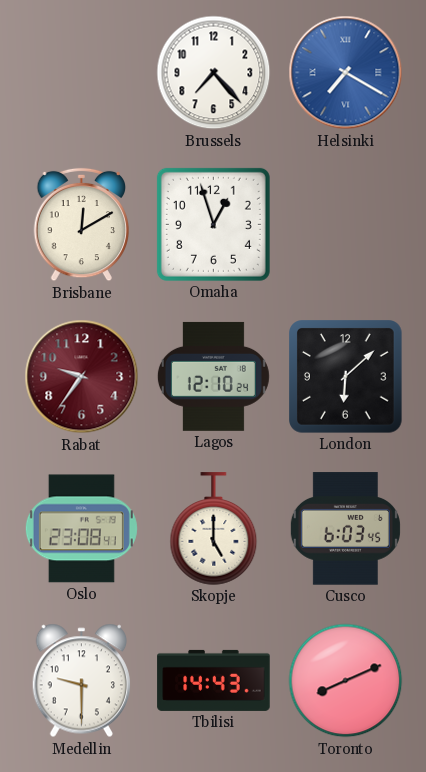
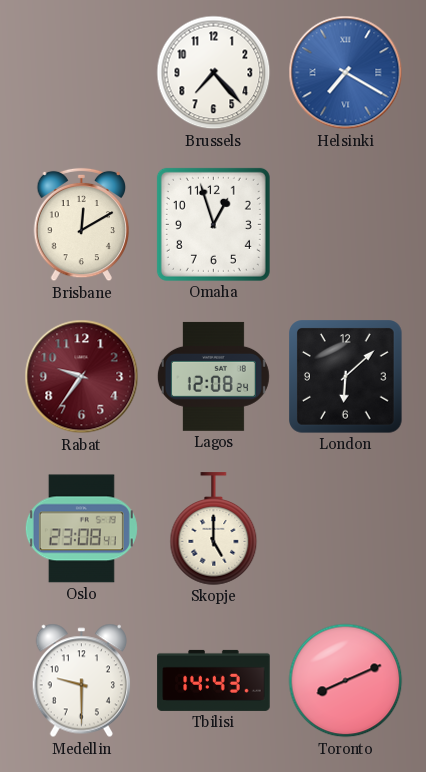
Lagos: 12:10 -> 12:08
Cusco: 6:03 -> none
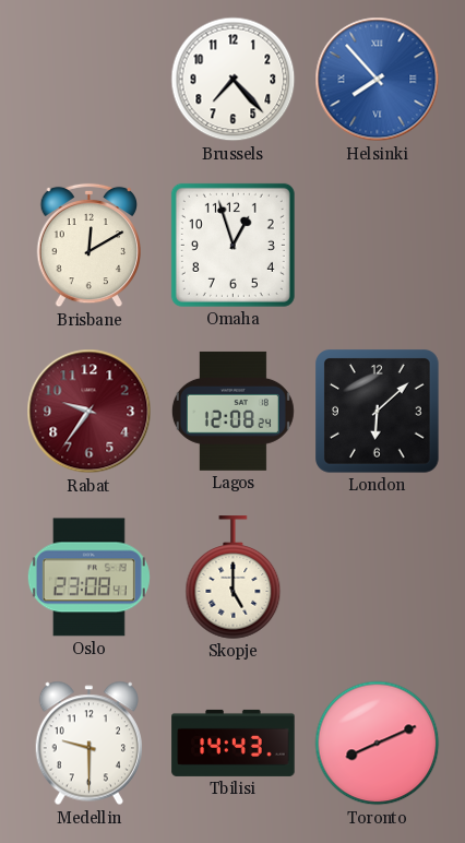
Helsinki: 7:20 -> 7:53
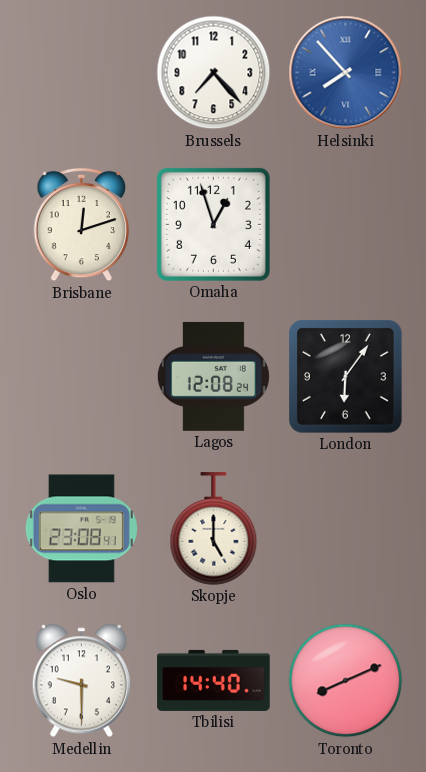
Brisbane: 12:10 -> 12:12
Rabat: 9:36 -> none
London: 6:08 -> 6:06
Tbilisi: 14:43 -> 14:40
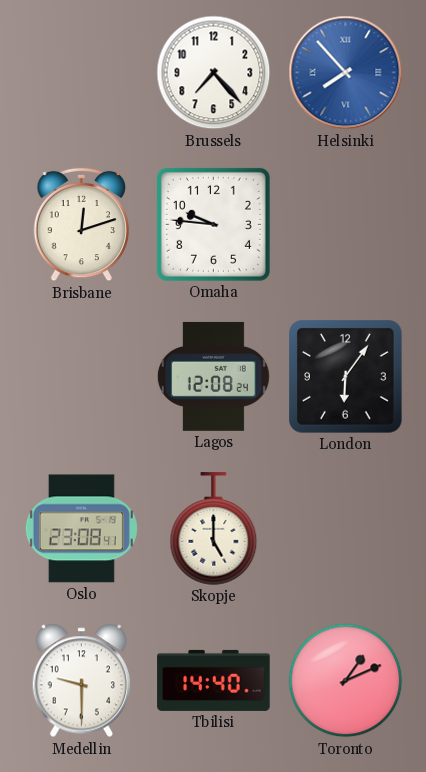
Omaha: 12:57 -> 9:46
Toronto: 8:11 -> 1:11
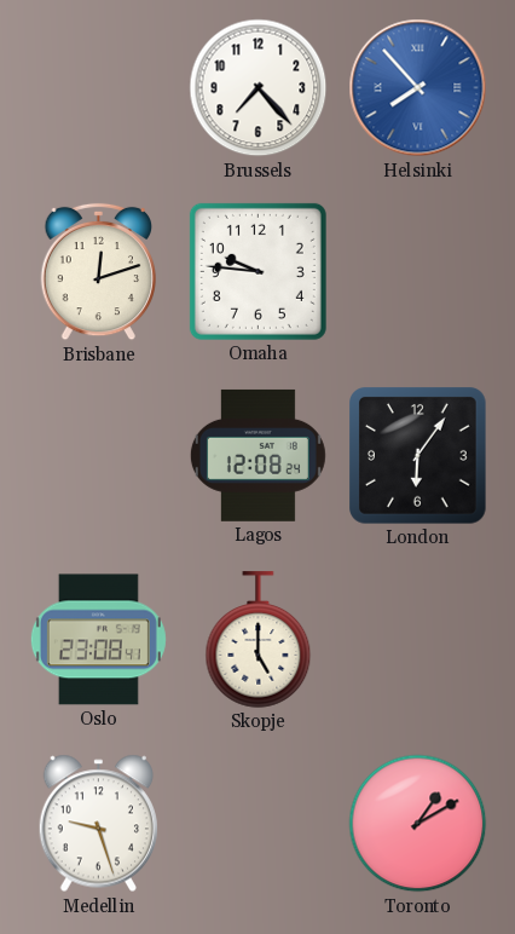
Medellin: 9:30 -> 9:27
Tbilisi: 14:40 -> none
Toronto: 1:11 -> 1:10
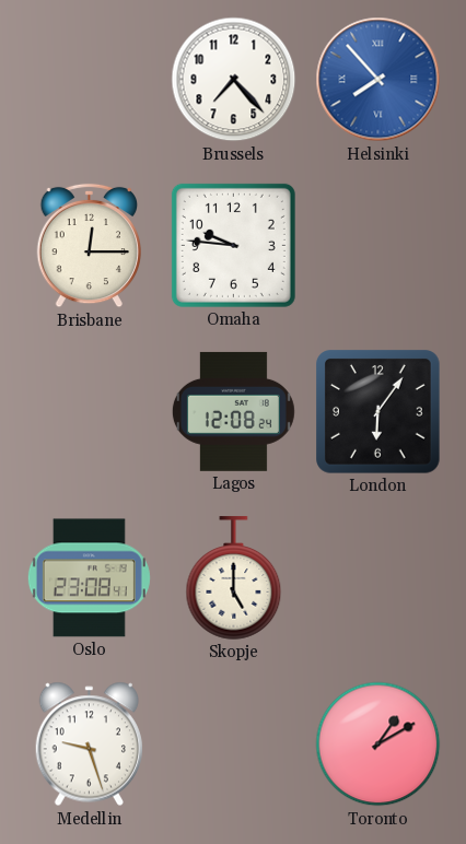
Brisbane: 12:12 -> 12:15
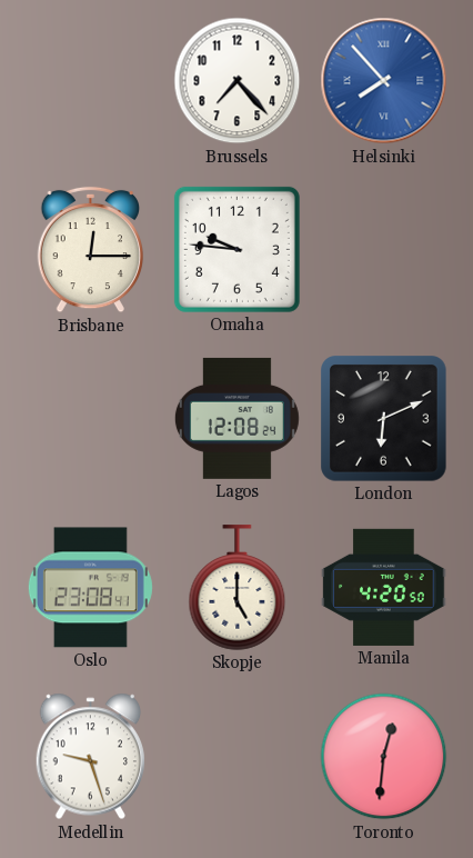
London: 6:06 -> 6:11
Manila: none -> 4:20
Toronto: 1:10 -> 12:31
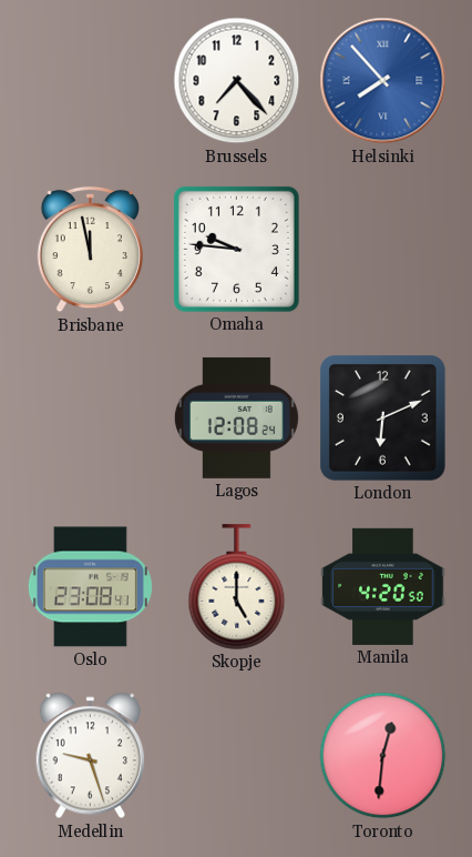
Brisbane: 12:15 -> 11:58
